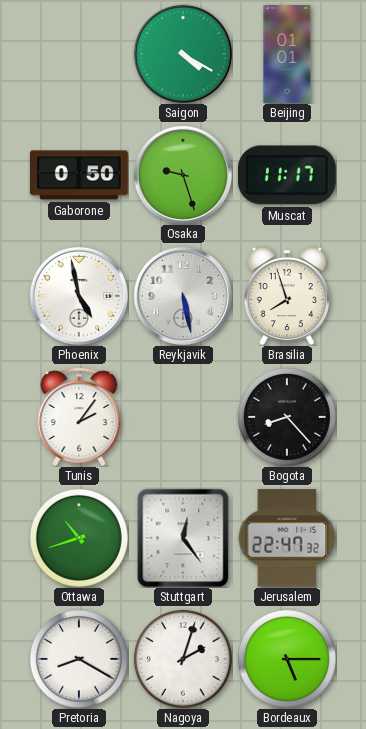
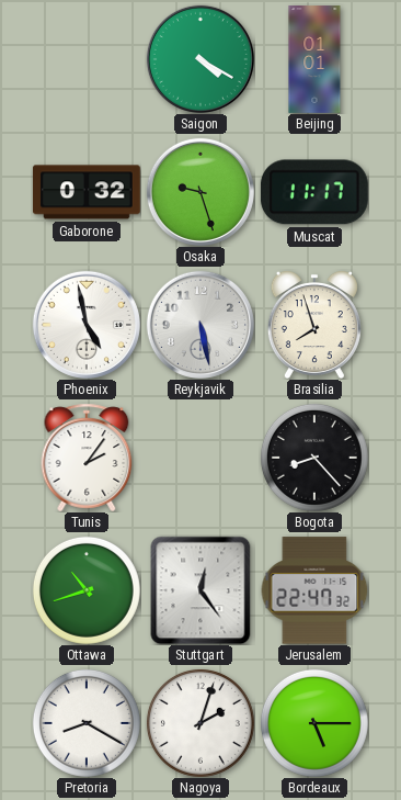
Gaborone: 0:50 -> 0:32
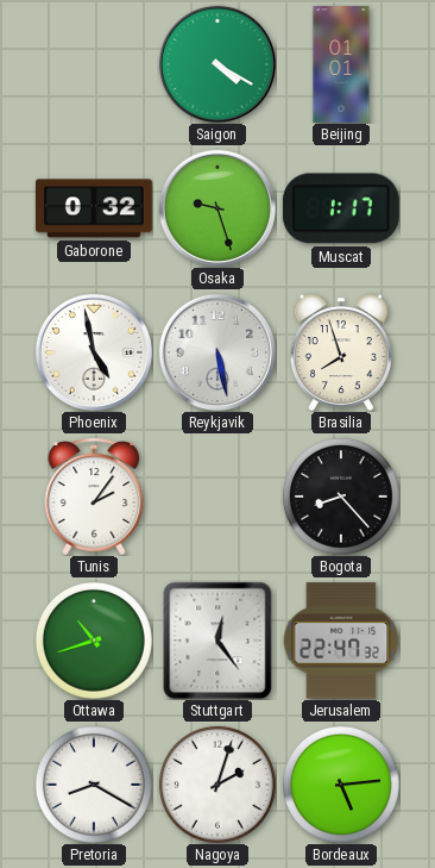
Muscat: 11:17 -> 1:17
Bordeaux: 5:15 -> 5:14
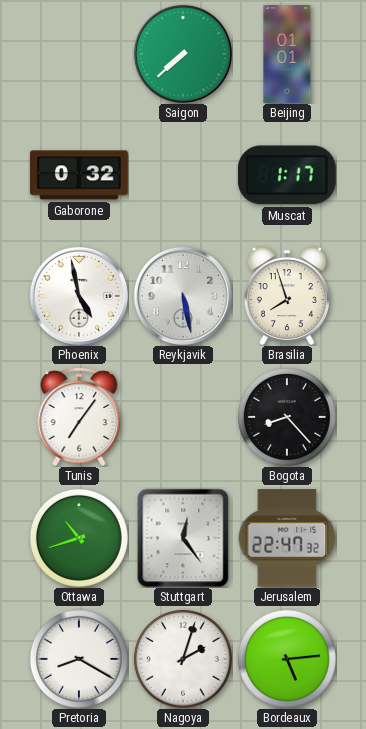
Saigon: 4:20 -> 7:38
Osaka: 9:27 -> none
Tunis: 2:06 -> 7:06
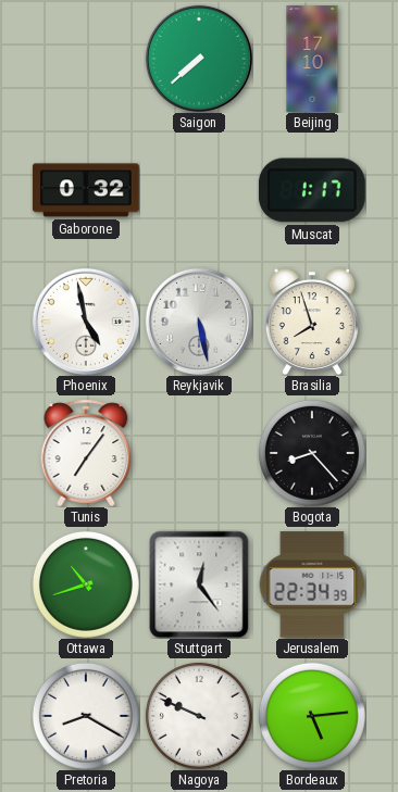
Beijing: 01:01 -> 17:10
Jerusalem: 22:47 -> 22:34
Nagoya: 2:03 -> 9:49
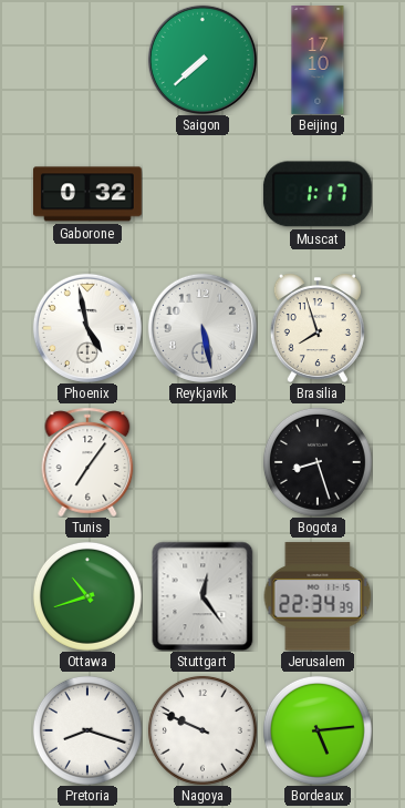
Bogota: 8:23 -> 8:27
Pretoria: 8:20 -> 8:18
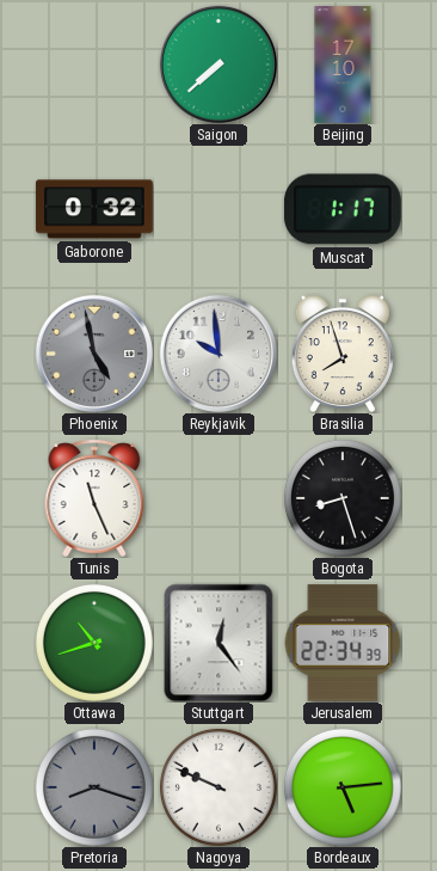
Phoenix dial: white -> grey
Reykjavik: 5:28 -> 9:59
Tunis: 7:06 -> 11:26
Pretoria dial: white -> grey
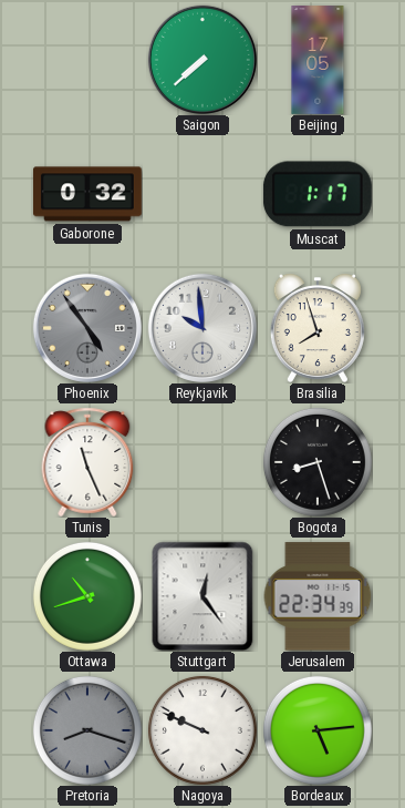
Beijing: 17:10 -> 17:05
Phoenix: 4:58 -> 4:54
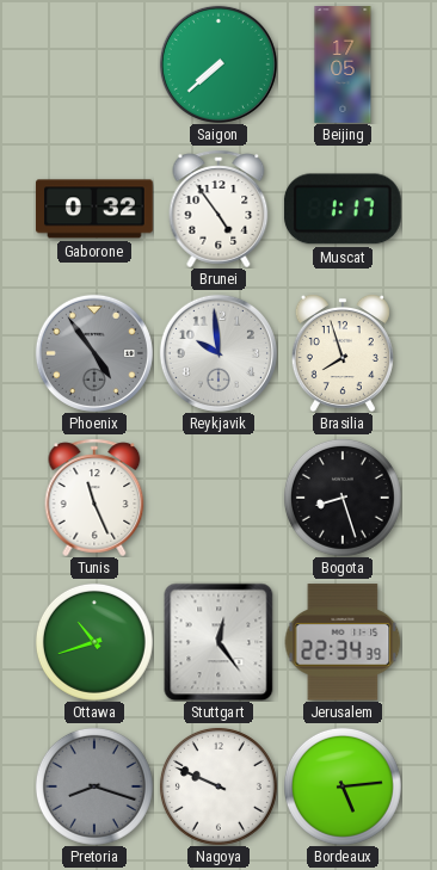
Brunei: none -> 4:54
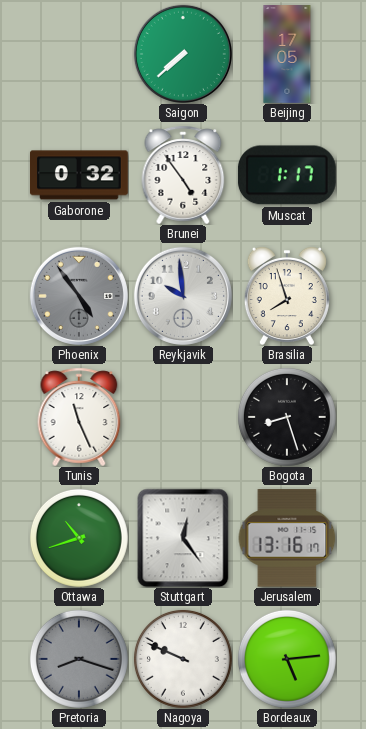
Jerusalem: 22:34 -> 13:16
